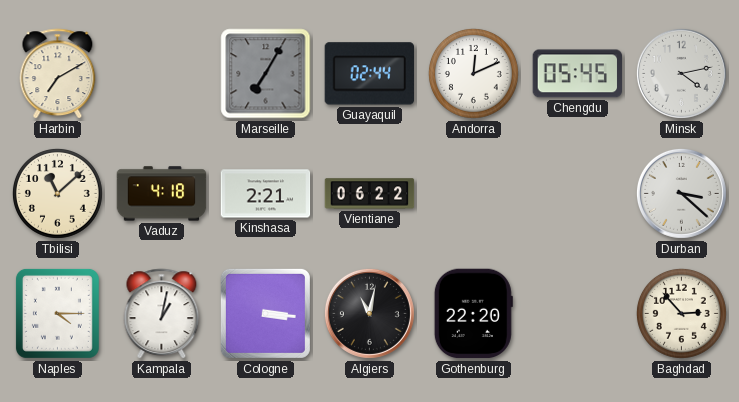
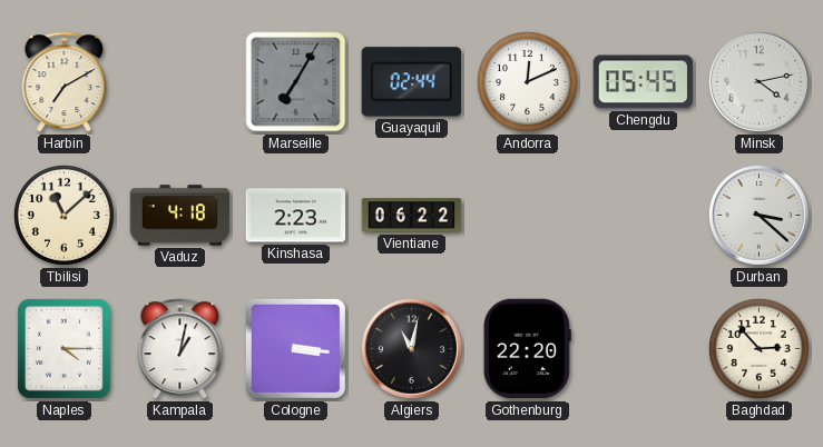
Kinshasa: 2:21 -> 2:23
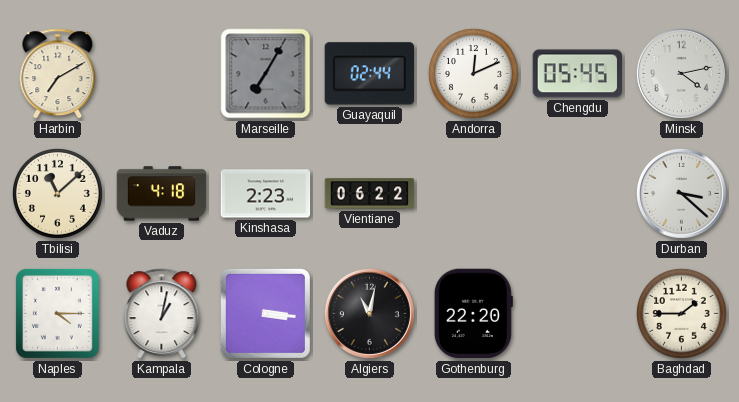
Baghdad: 2:53 -> 1:45
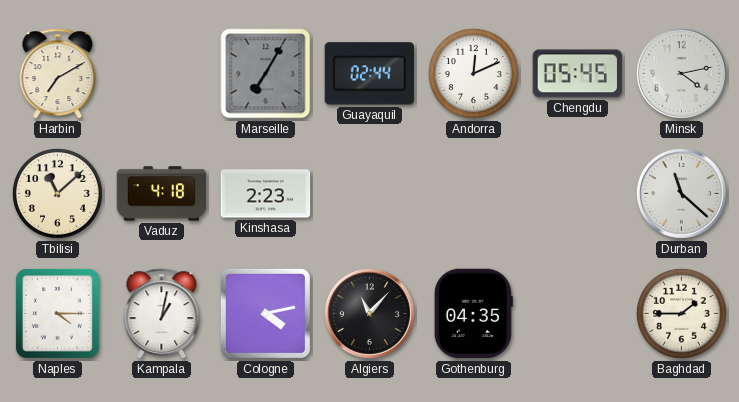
Vientiane: 06:22 -> none
Durban: 3:22 -> 11:22
Cologne: 3:16 -> 4:13
Algiers: 11:02 -> 11:07
Gothenburg: 22:20 -> 04:35
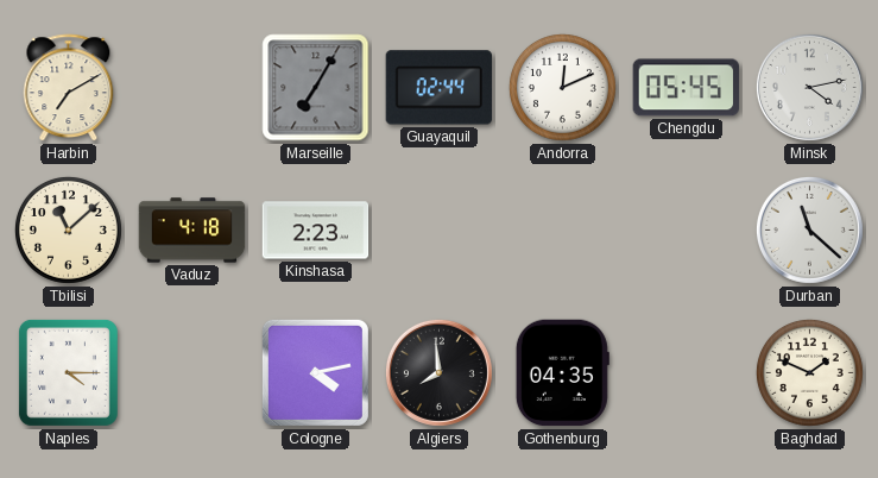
Kampala: 1:02 -> none
Algiers: 11:07 -> 7:59
Baghdad: 1:45 -> 1:49
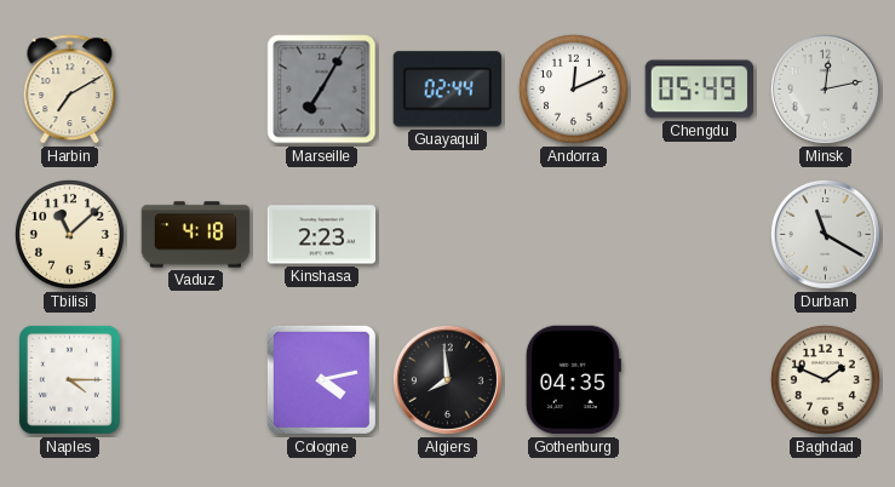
Chengdu: 05:45 -> 05:49
Minsk: 4:13 -> 12:13
Durban: 11:22 -> 11:20
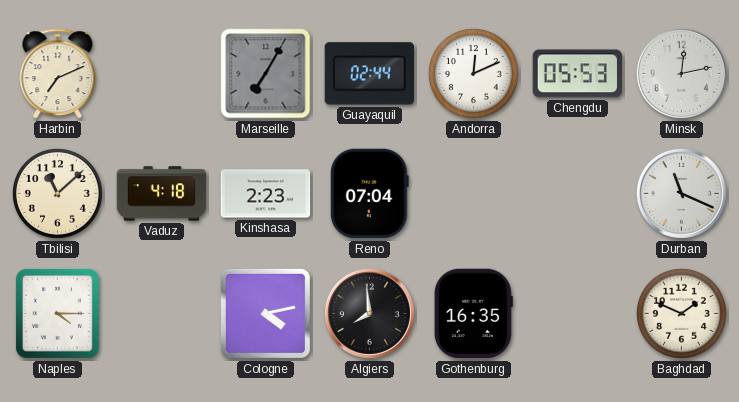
Harbin: 7:10 -> 7:11
Chengdu: 05:49 -> 05:53
Reno: none -> 07:04
Durban: 11:20 -> 11:19
Gothenburg: 04:35 -> 16:35
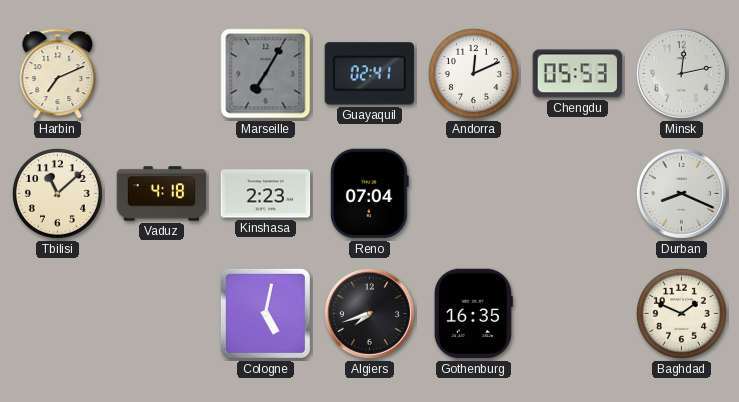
Guayaquil: 02:44 -> 02:41
Durban: 11:19 -> 8:19
Naples: 4:15 -> none
Cologne: 4:13 -> 5:02
Algiers: 7:59 -> 7:42
